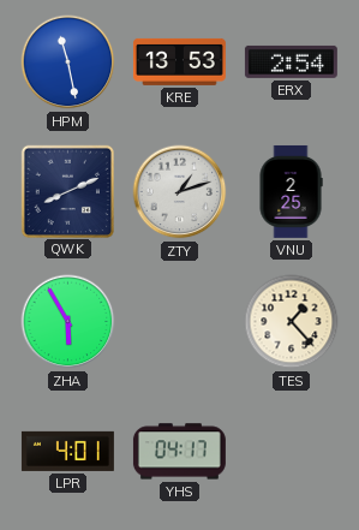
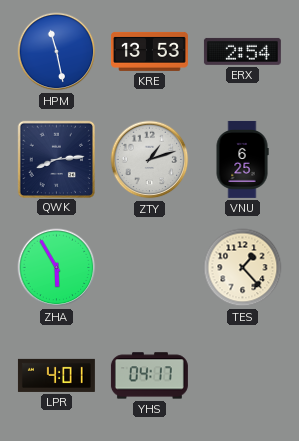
QWK: 8:11 -> 8:14
VNU: 2:25 -> 6:25
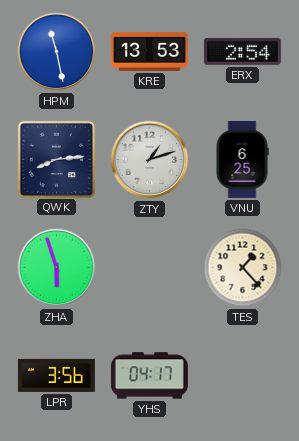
ZHA: 5:55 -> 5:57
LPR: 4:01 -> 3:56
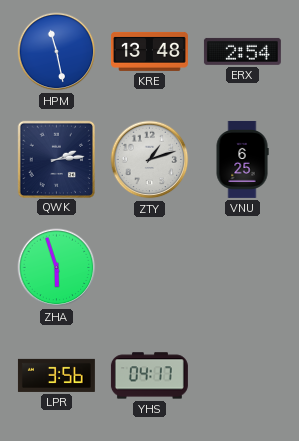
KRE: 13:53 -> 13:48
QWK: 8:14 -> 2:14
TES: 1:23 -> none
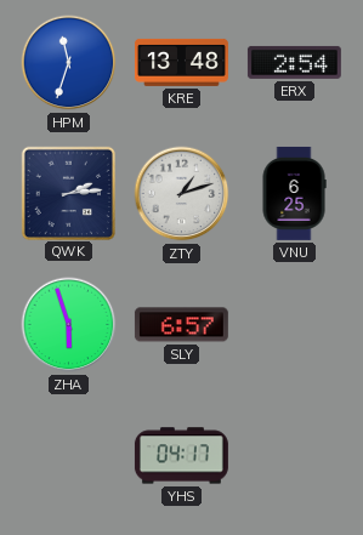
HPM: 11:28 -> 11:33
SLY: none -> 6:57
LPR: 3:56 -> none
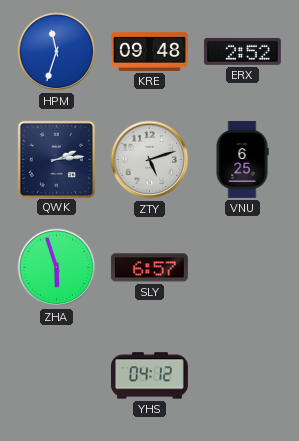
KRE: 13:48 -> 09:48
ERX: 2:54 -> 2:52
ZTY: 1:12 -> 5:12
YHS: 04:17 -> 04:12
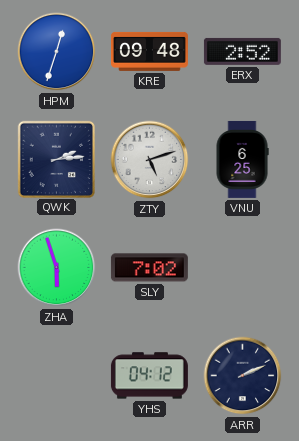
HPM: 11:33 -> 12:33
SLY: 6:57 -> 7:02
ARR: none -> 2:11
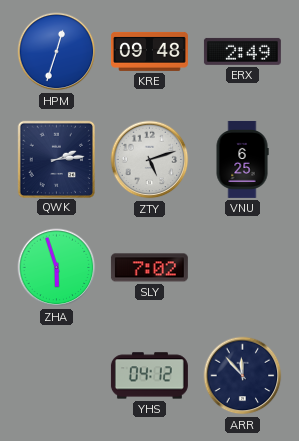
ERX: 2:52 -> 2:49
ARR: 2:11 -> 11:53
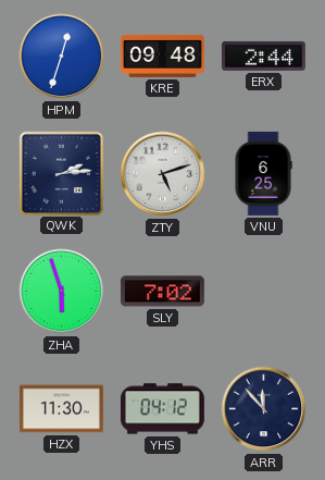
ERX: 2:49 -> 2:44
HZX: none -> 11:30
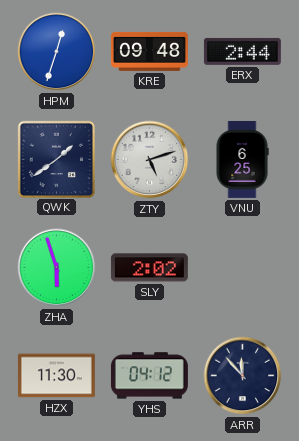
QWK: 2:14 -> 1:39
SLY: 7:02 -> 2:02
